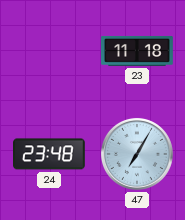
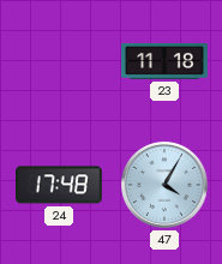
24: 23:48 -> 17:48
47: 7:05 -> 4:05
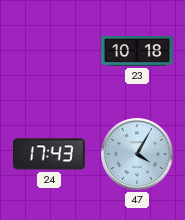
23: 11:18 -> 10:18
24: 17:48 -> 17:43
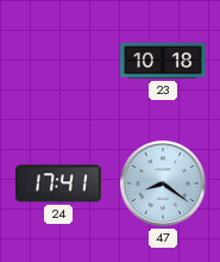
24: 17:43 -> 17:41
47: 4:05 -> 8:21
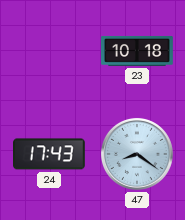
24: 17:41 -> 17:43
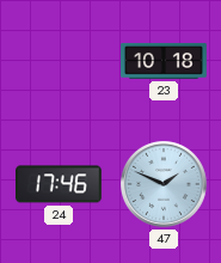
24: 17:43 -> 17:46
47: 8:21 -> 1:49
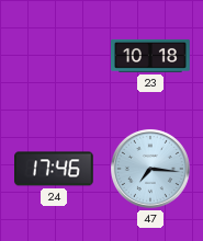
47: 1:49 -> 7:16
